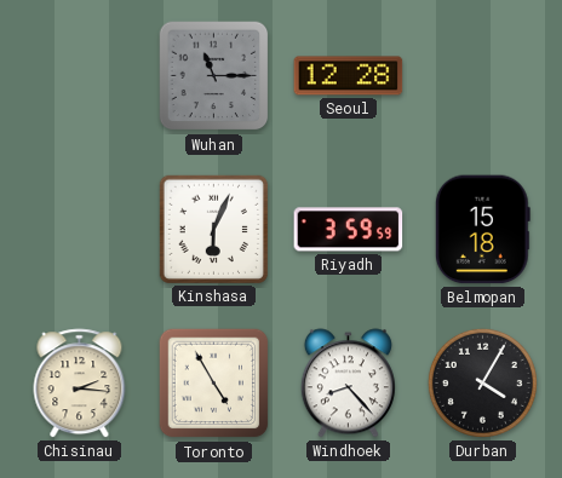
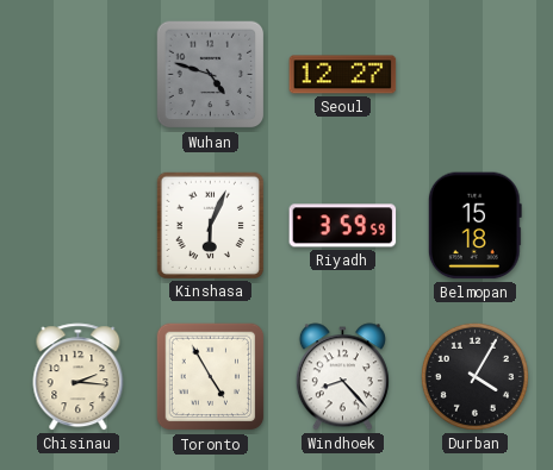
Wuhan: 11:15 -> 4:48
Seoul: 12:28 -> 12:27
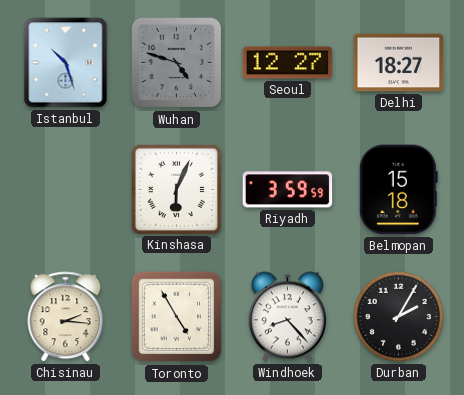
Istanbul: none -> 10:27
Delhi: none -> 18:27
Durban: 4:05 -> 2:05
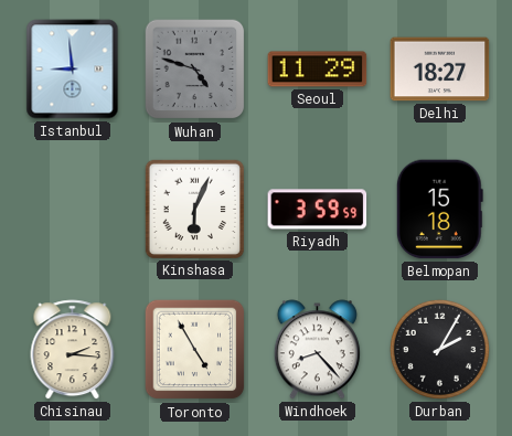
Istanbul: 10:27 -> 8:59
Seoul: 12:27 -> 11:29
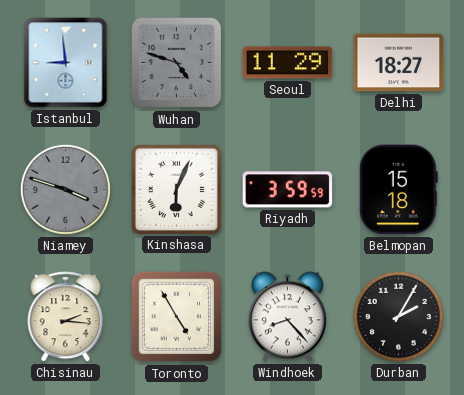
Niamey: none -> 3:48
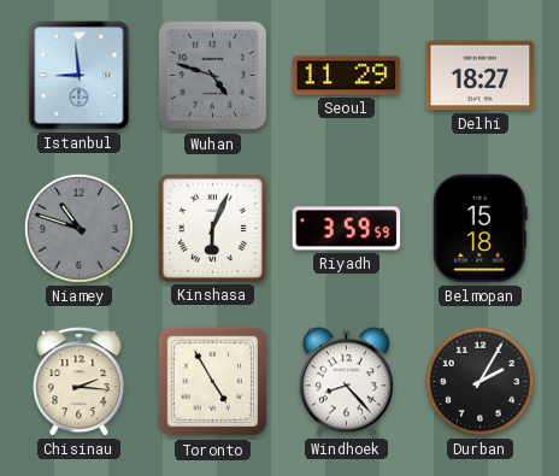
Niamey: 3:48 -> 10:48
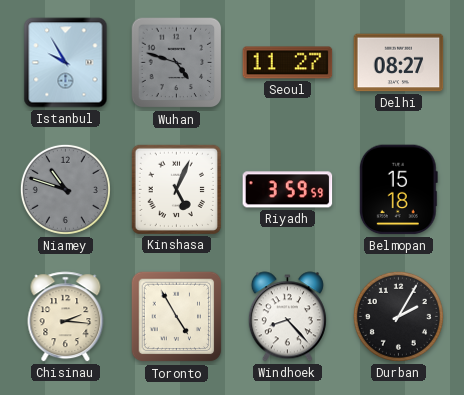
Istanbul: 8:59 -> 9:55
Seoul: 11:29 -> 11:27
Delhi: 18:27 -> 08:27
Kinshasa: 6:04 -> 5:04
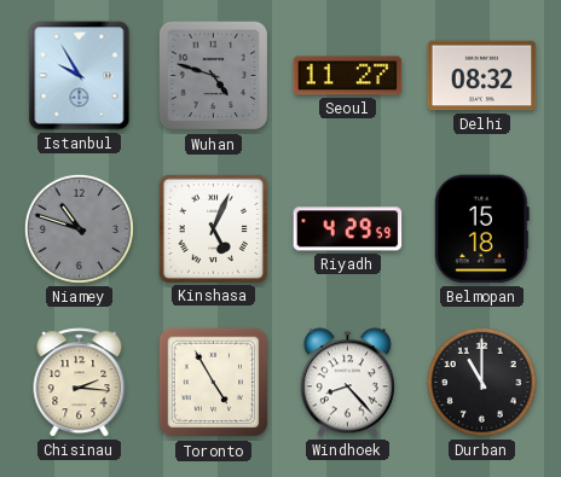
Delhi: 08:27 -> 08:32
Riyadh: 3:59 -> 4:29
Durban: 2:05 -> 11:00
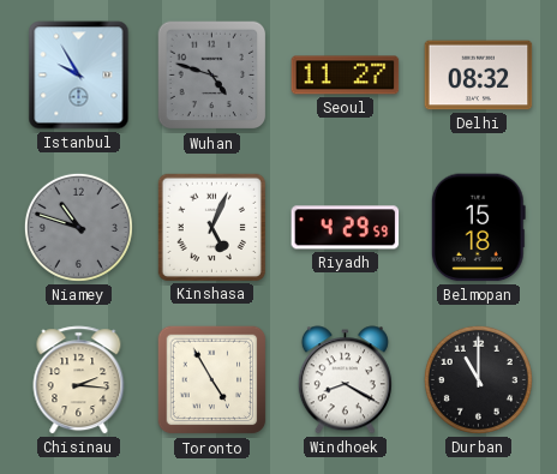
Windhoek: 8:23 -> 8:20
